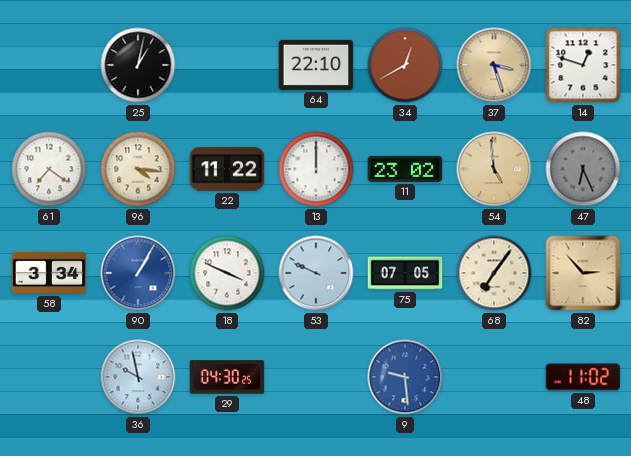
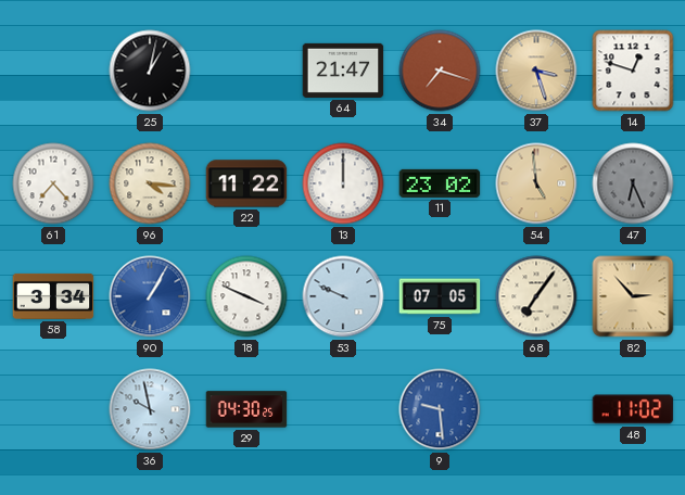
64: 22:10 -> 21:47
34: 12:40 -> 7:18
61: 7:21 -> 7:23
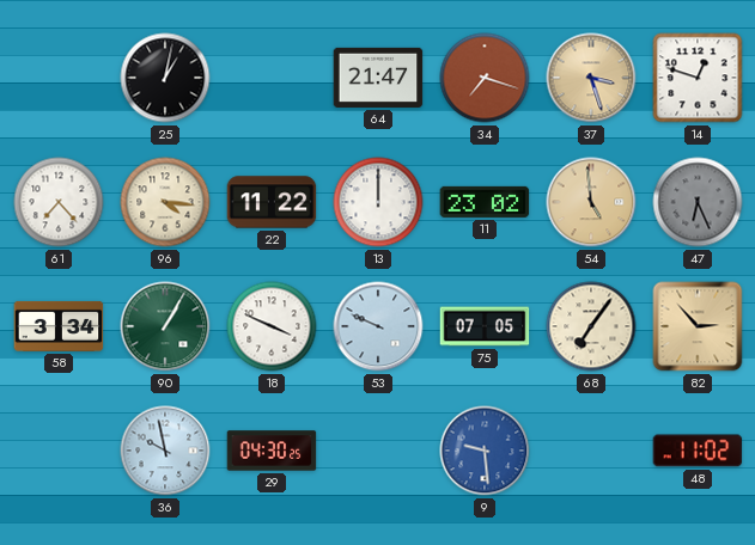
90 dial: blue -> green
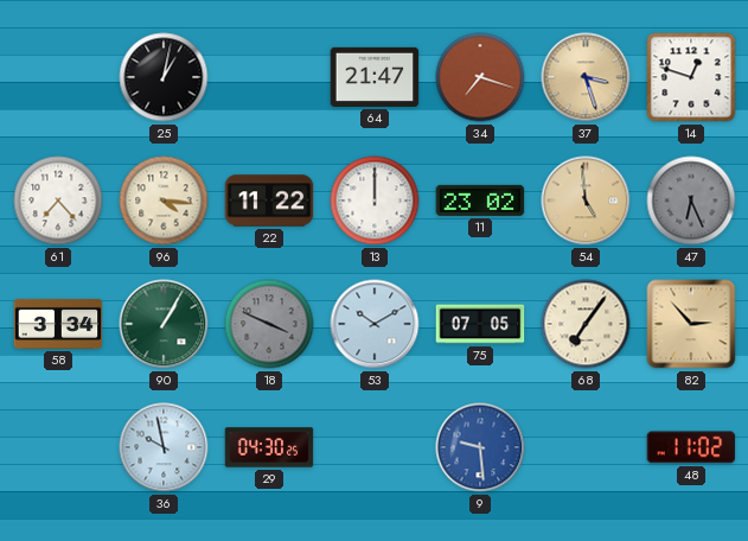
18 dial: white -> grey
53: 9:49 -> 10:10
